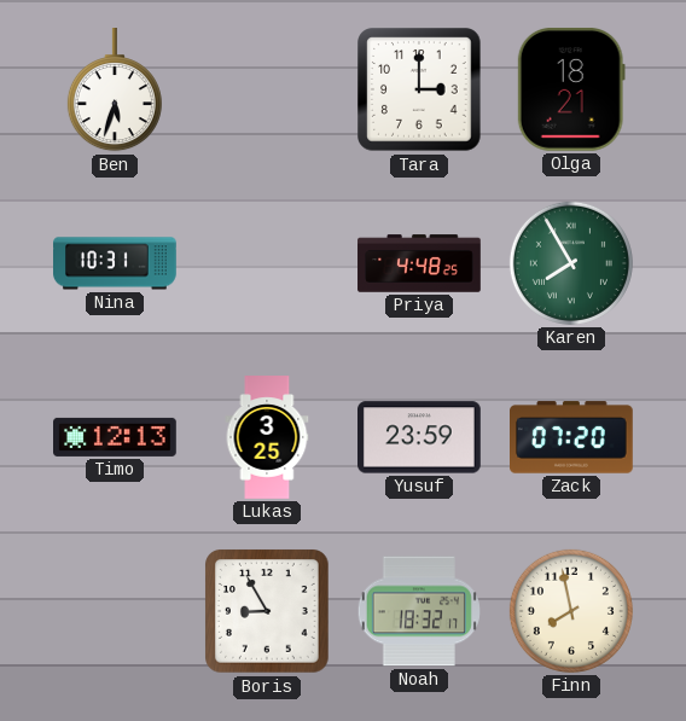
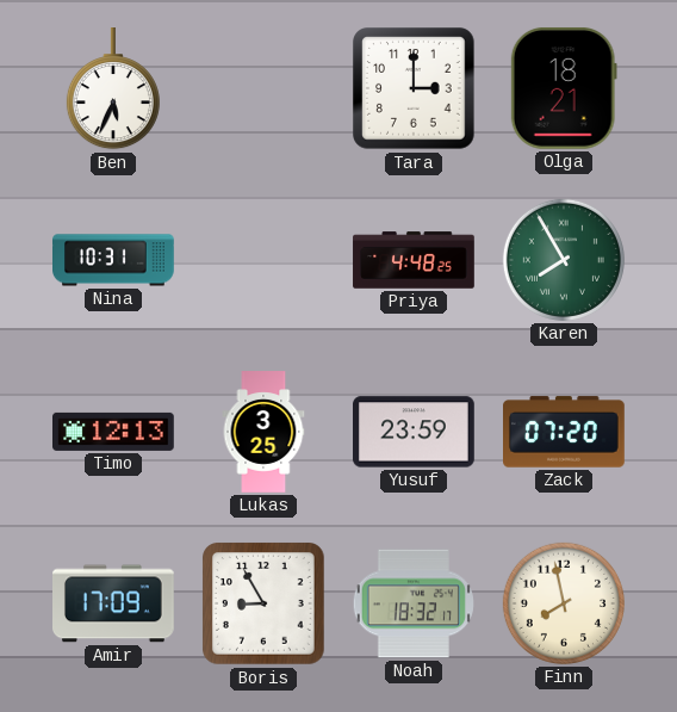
Ben: 5:33 -> 5:34
Amir: none -> 17:09
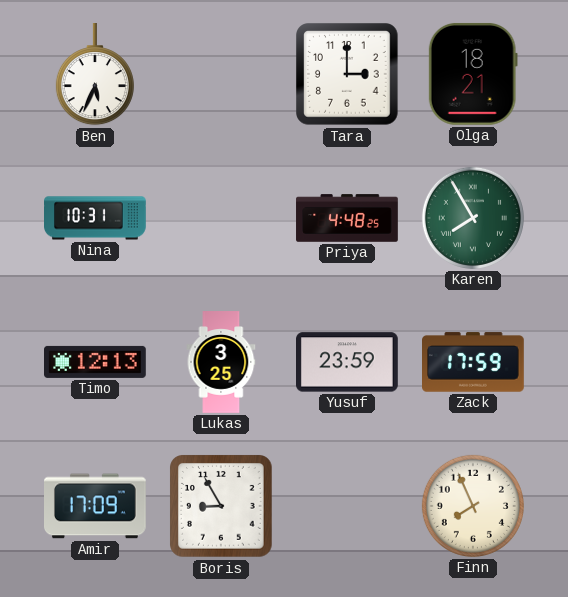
Zack: 07:20 -> 17:59
Noah: 18:32 -> none
Finn: 7:58 -> 7:56
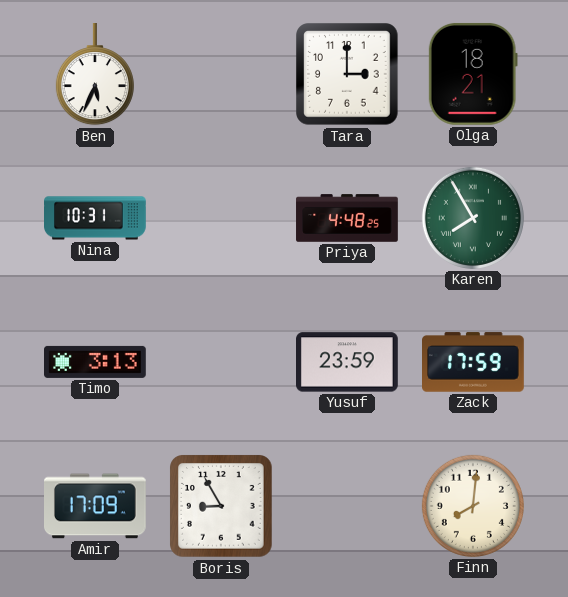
Timo: 12:13 -> 3:13
Lukas: 3:25 -> none
Finn: 7:56 -> 8:01
